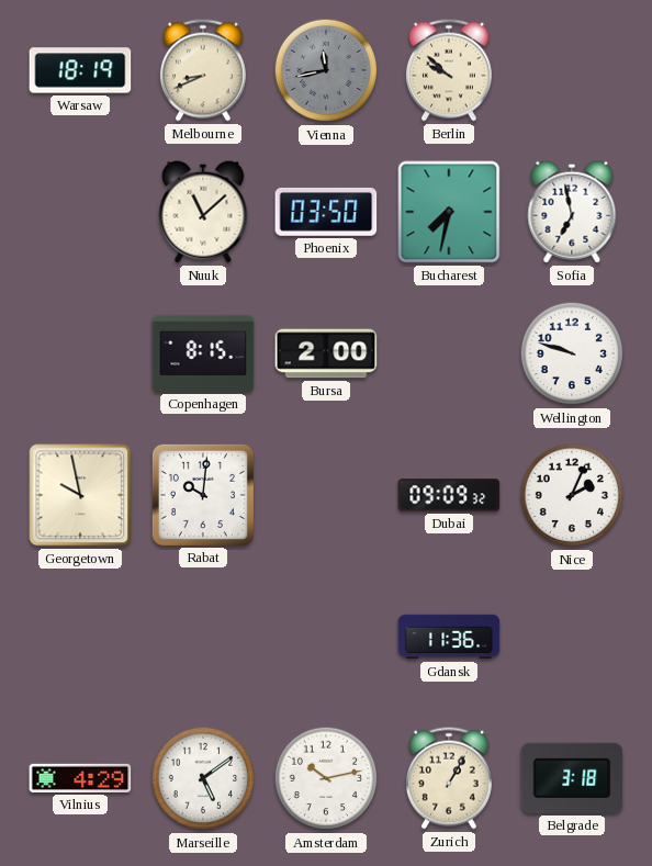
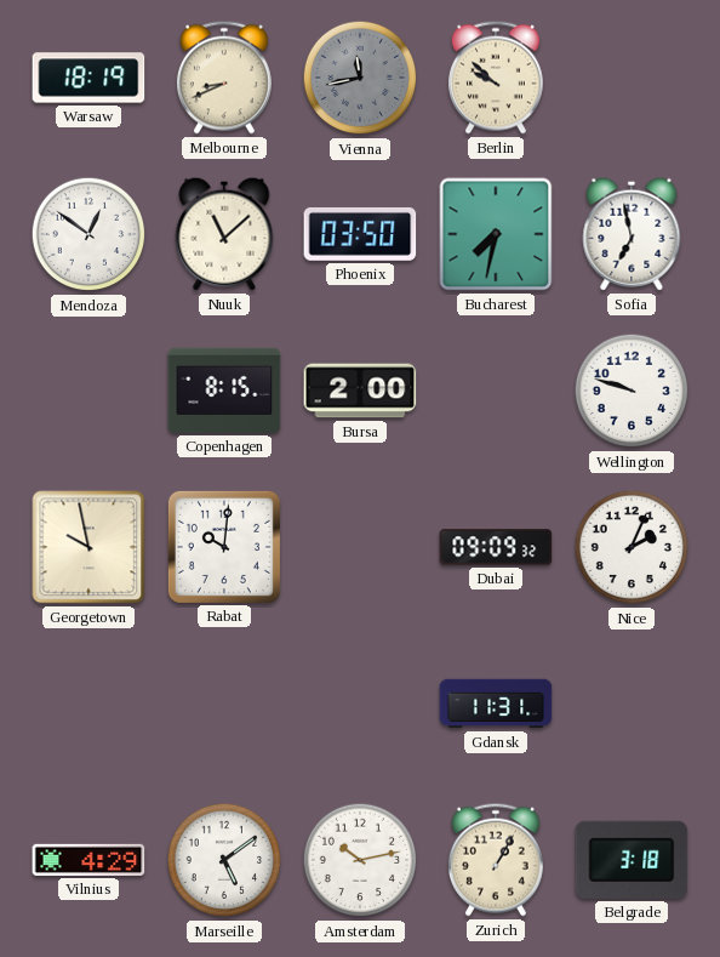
Mendoza: none -> 12:51
Gdansk: 11:36 -> 11:31
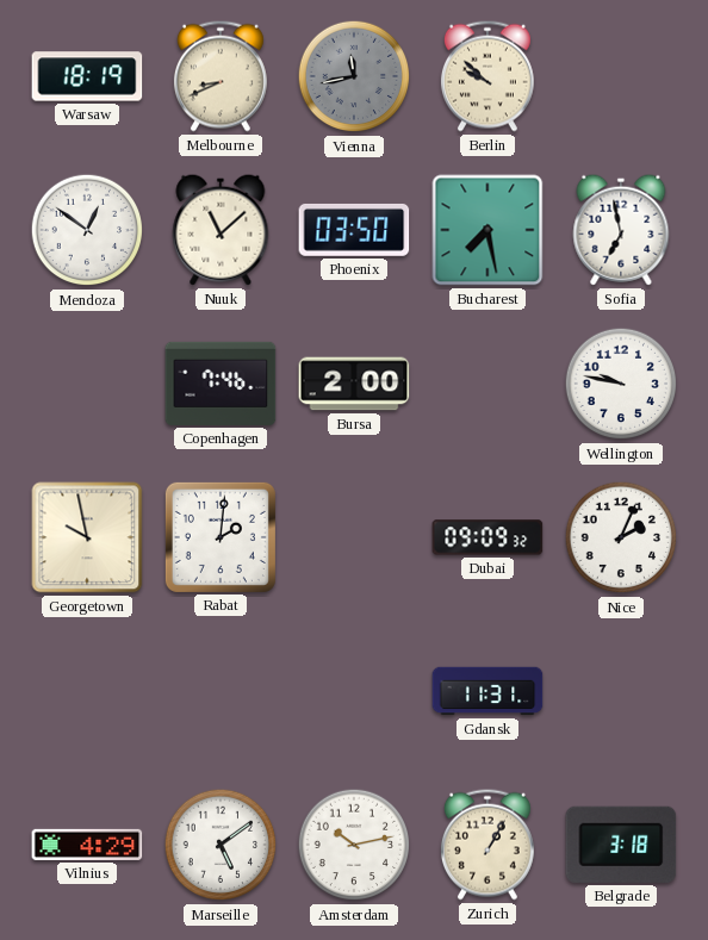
Bucharest: 7:32 -> 7:28
Copenhagen: 8:15 -> 7:46
Wellington: 9:48 -> 9:47
Rabat: 10:01 -> 2:01
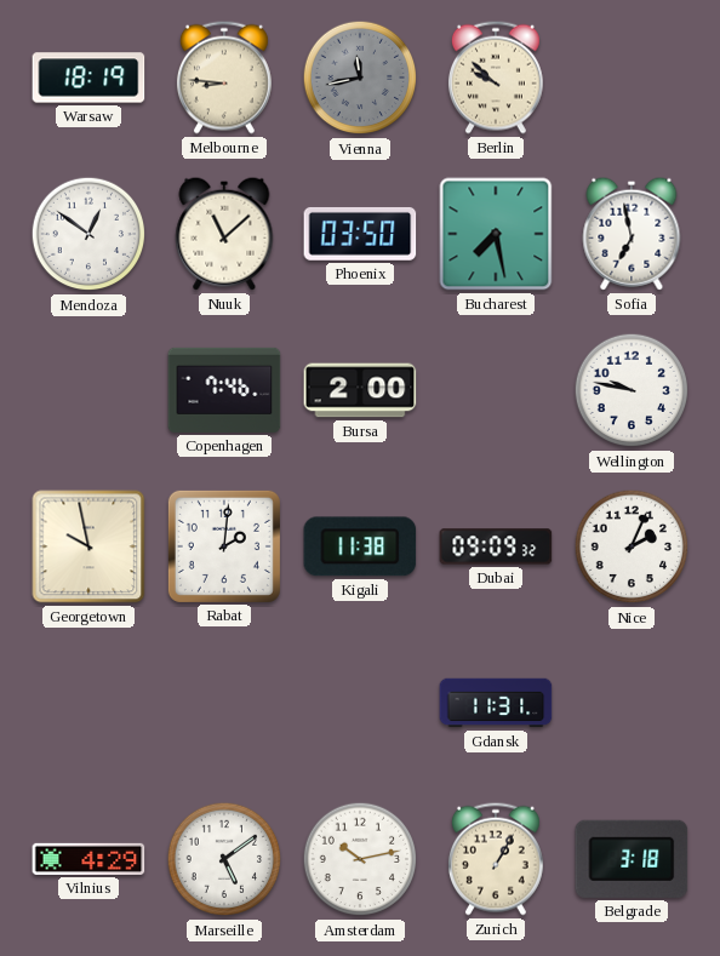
Melbourne: 8:41 -> 8:46
Kigali: none -> 11:38
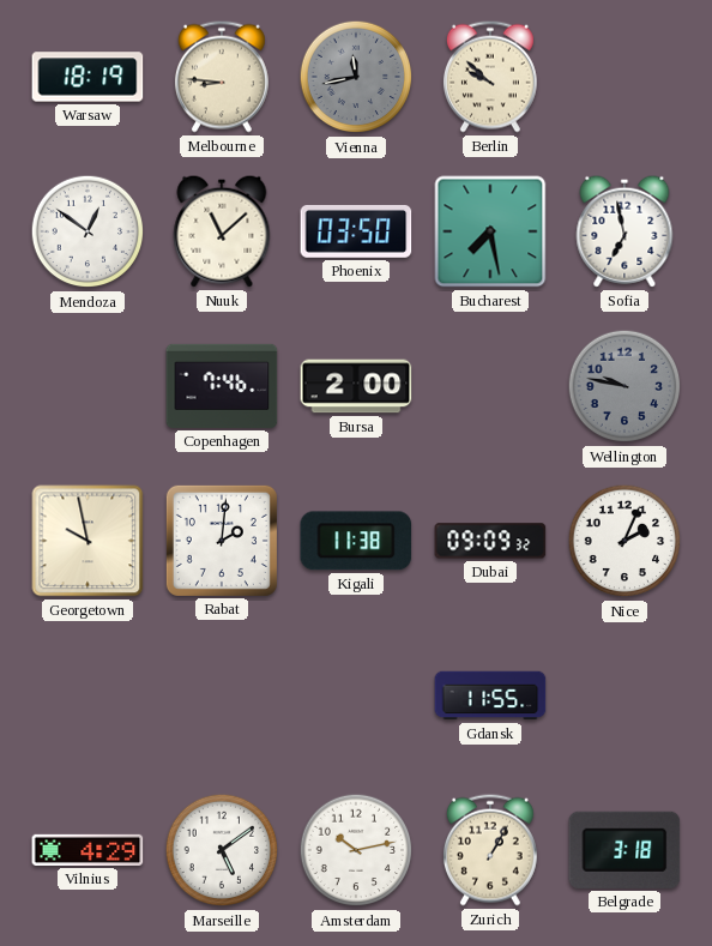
Wellington dial: white -> grey
Gdansk: 11:31 -> 11:55
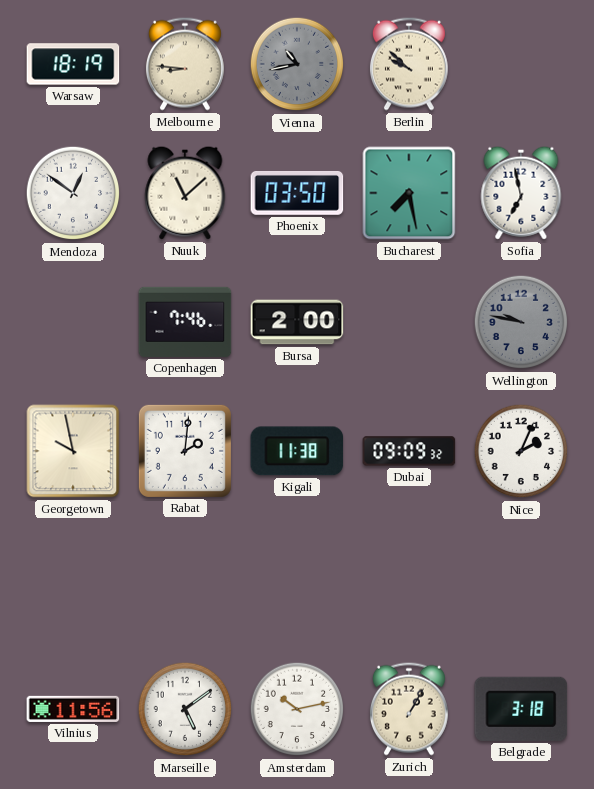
Vienna: 11:43 -> 10:43
Gdansk: 11:55 -> none
Vilnius: 4:29 -> 11:56
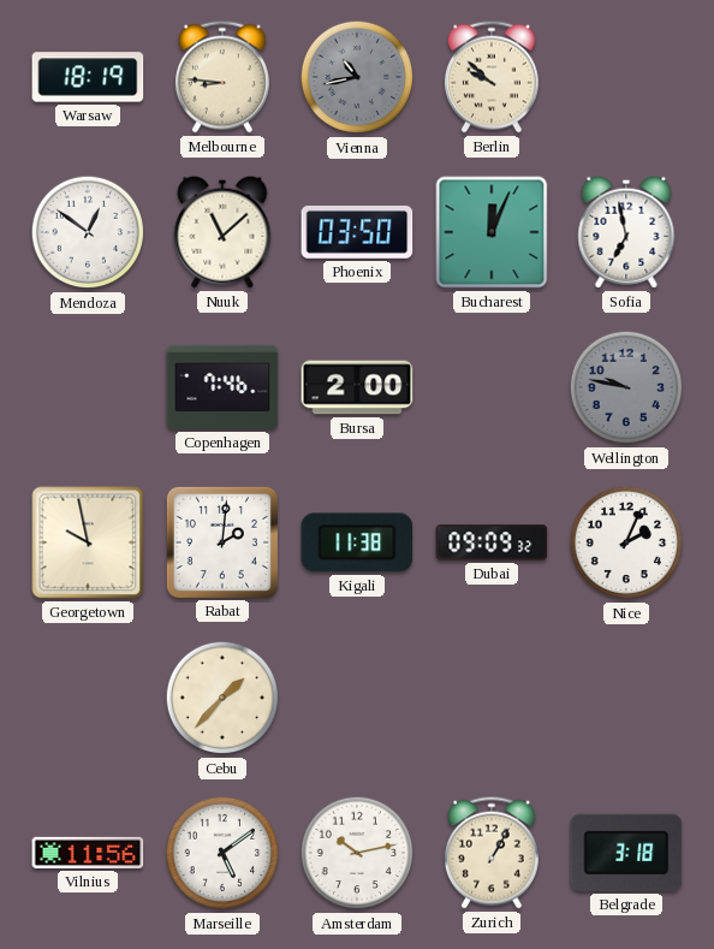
Bucharest: 7:28 -> 12:04
Cebu: none -> 1:37
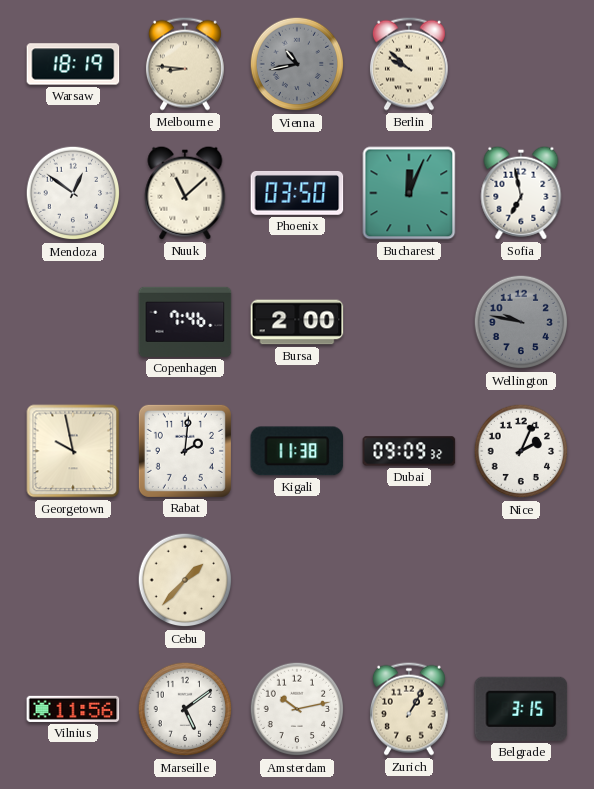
Belgrade: 3:18 -> 3:15
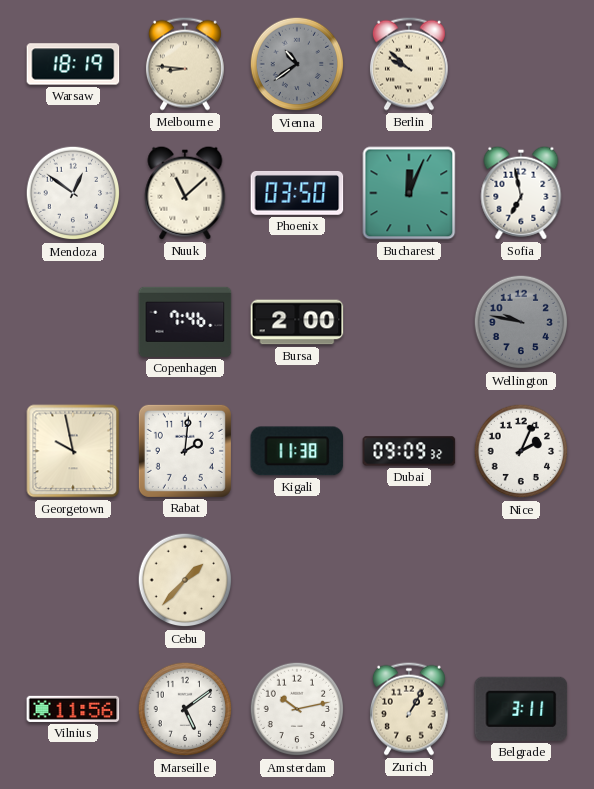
Vienna: 10:43 -> 10:39
Belgrade: 3:15 -> 3:11
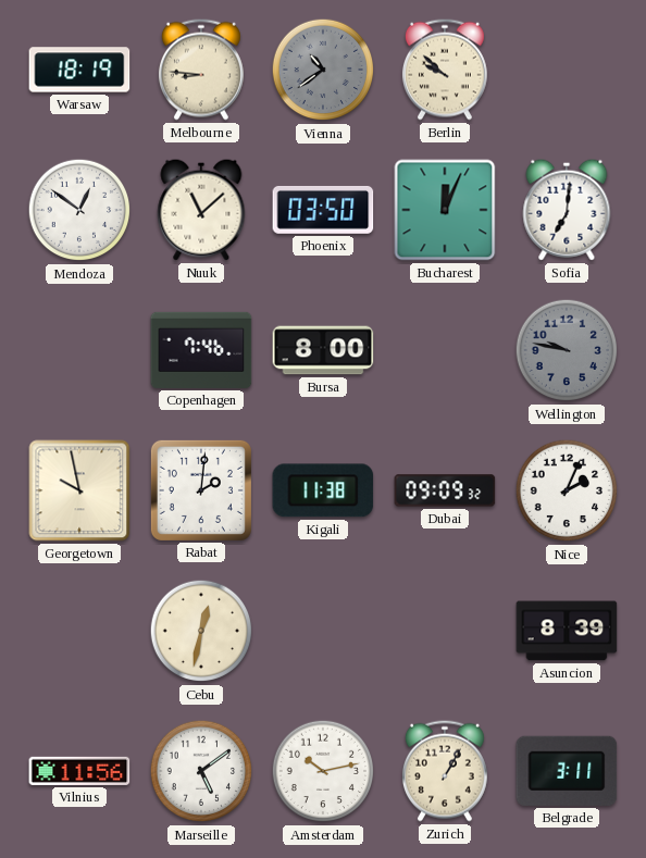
Sofia: 6:58 -> 7:01
Bursa: 2:00 -> 8:00
Cebu: 1:37 -> 12:32
Asuncion: none -> 8:39
